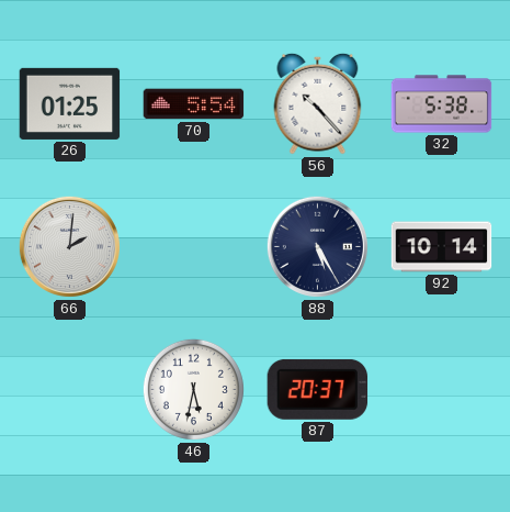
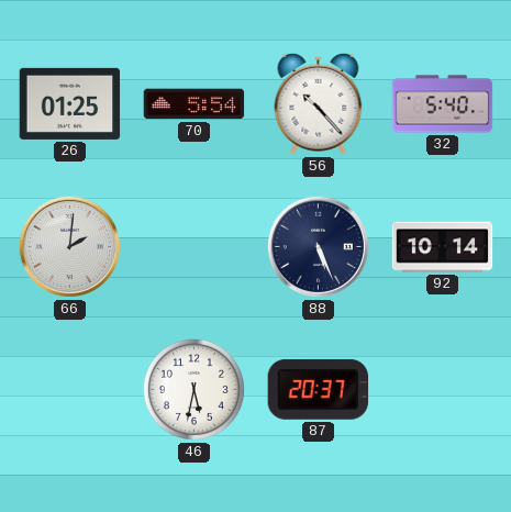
32: 5:38 -> 5:40
88: 5:25 -> 5:26
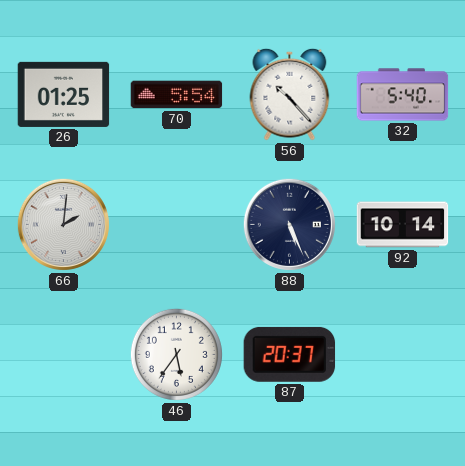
46: 5:32 -> 5:36
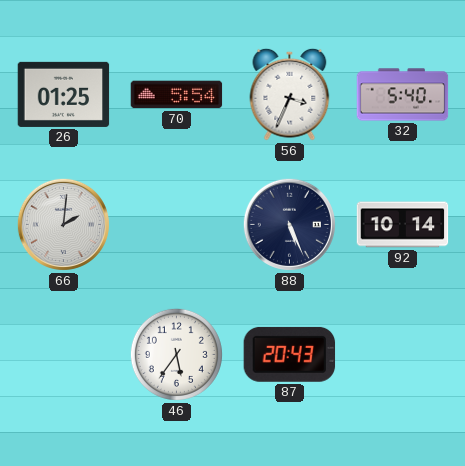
56: 10:23 -> 3:34
87: 20:37 -> 20:43
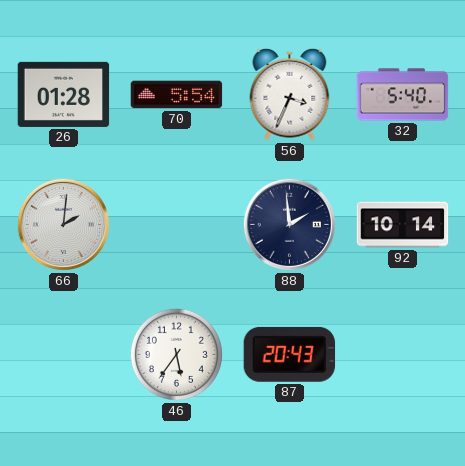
26: 01:25 -> 01:28
88: 5:26 -> 1:59
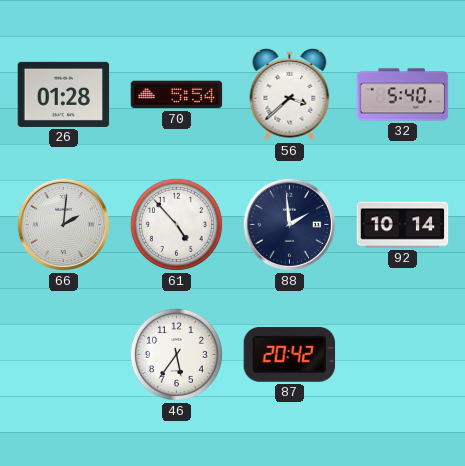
56: 3:34 -> 3:38
61: none -> 4:53
87: 20:43 -> 20:42
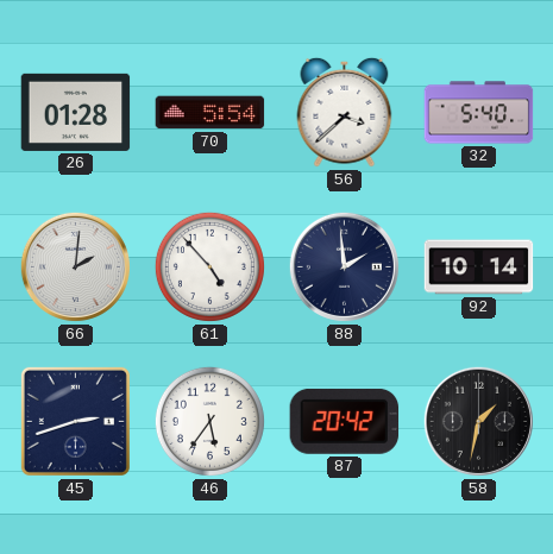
45: none -> 2:42
58: none -> 1:32
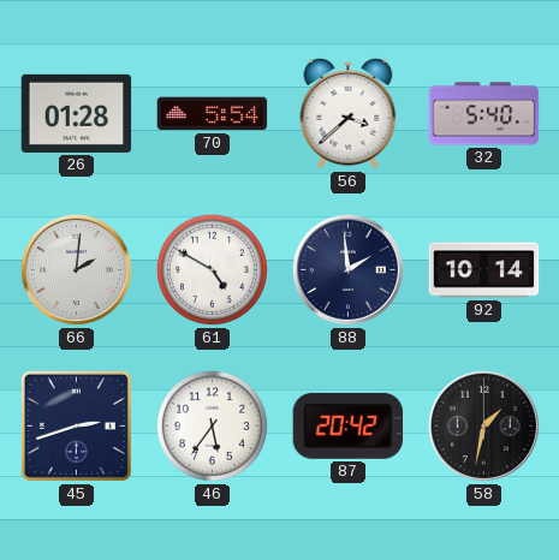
61: 4:53 -> 4:50
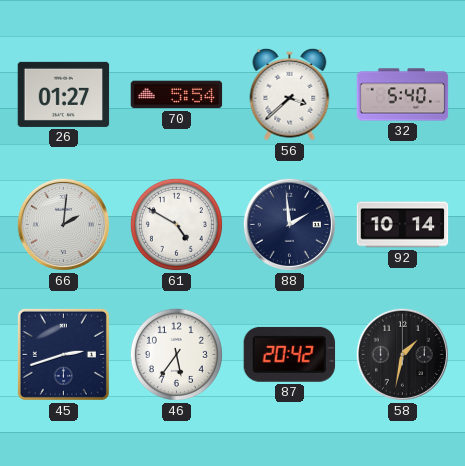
26: 01:28 -> 01:27
